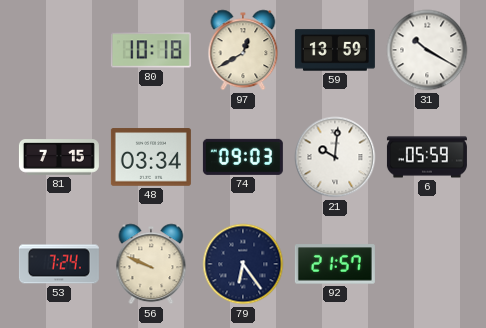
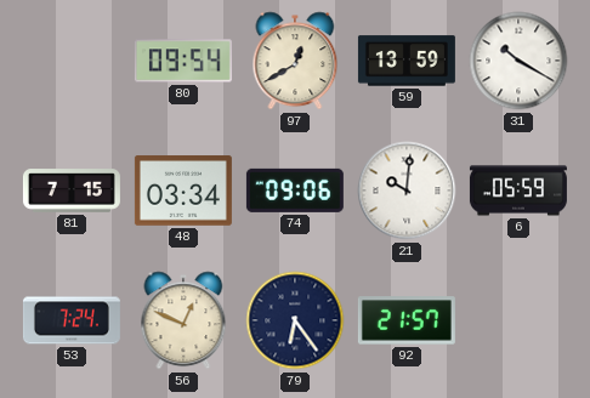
80: 10:18 -> 09:54
74: 09:03 -> 09:06
56: 9:49 -> 12:49
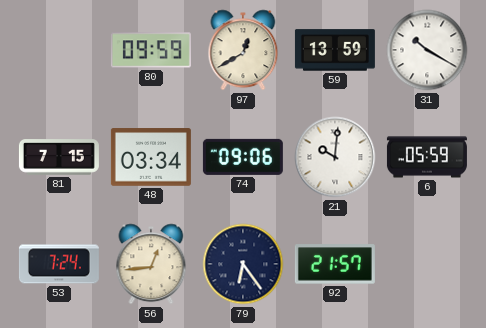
80: 09:54 -> 09:59
56: 12:49 -> 12:44
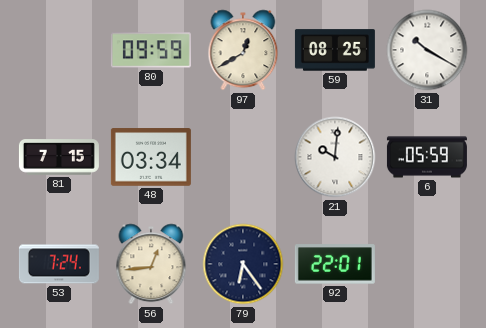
59: 13:59 -> 08:25
74: 09:06 -> none
92: 21:57 -> 22:01
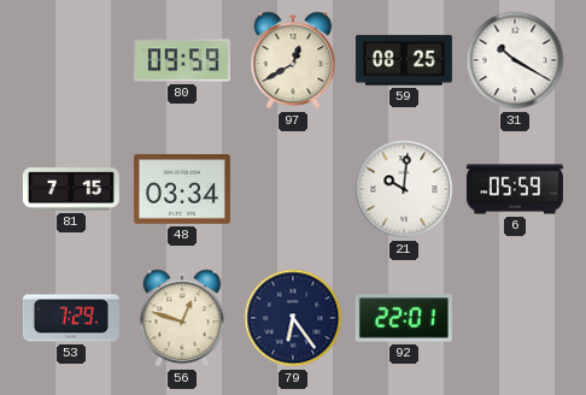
53: 7:24 -> 7:29
56: 12:44 -> 12:48
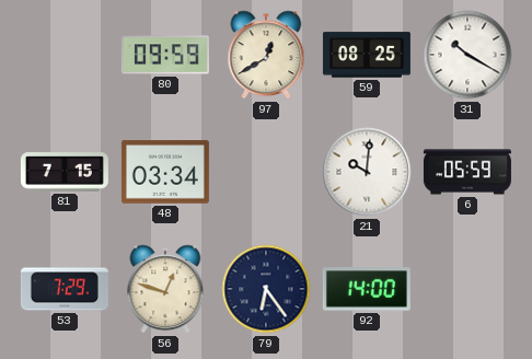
92: 22:01 -> 14:00
